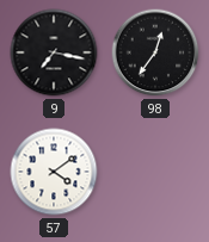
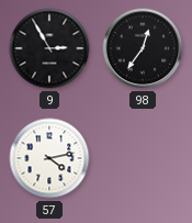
9: 7:17 -> 2:55
57: 4:09 -> 4:13
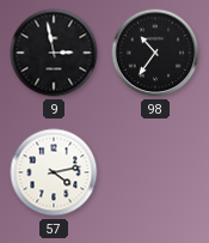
9: 2:55 -> 2:58
98: 12:36 -> 10:36
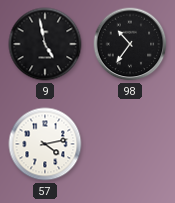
9: 2:58 -> 4:58
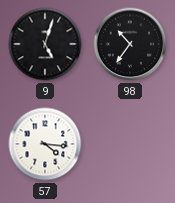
9: 4:58 -> 5:03
57: 4:13 -> 4:16
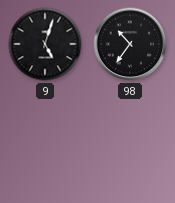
57: 4:16 -> none
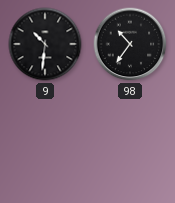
9: 5:03 -> 10:31
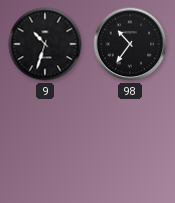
9: 10:31 -> 10:33
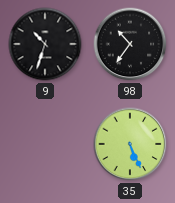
35: none -> 5:26
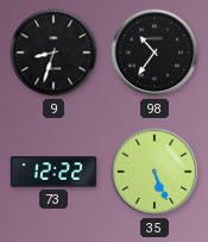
9: 10:33 -> 8:33
73: none -> 12:22
